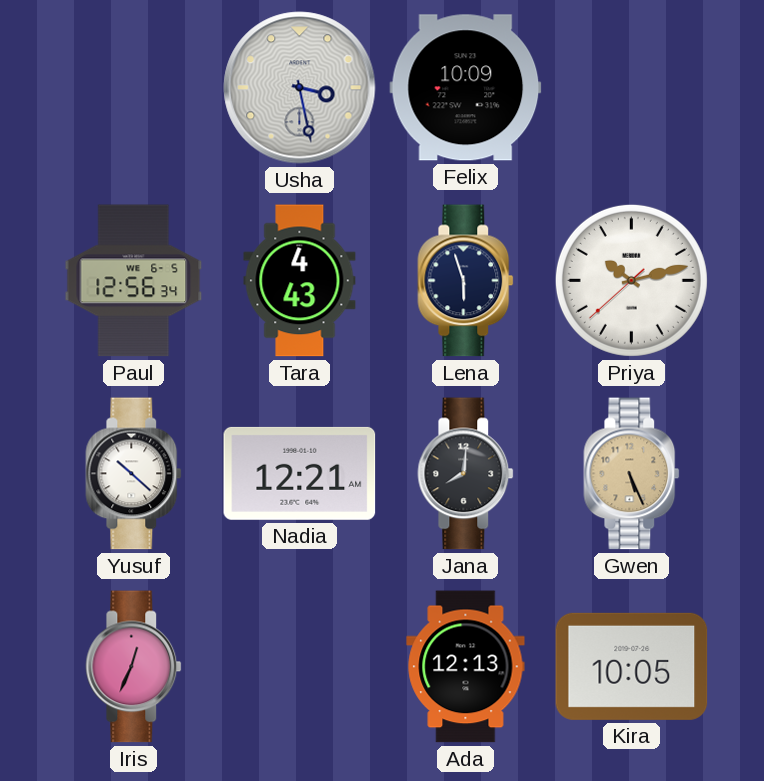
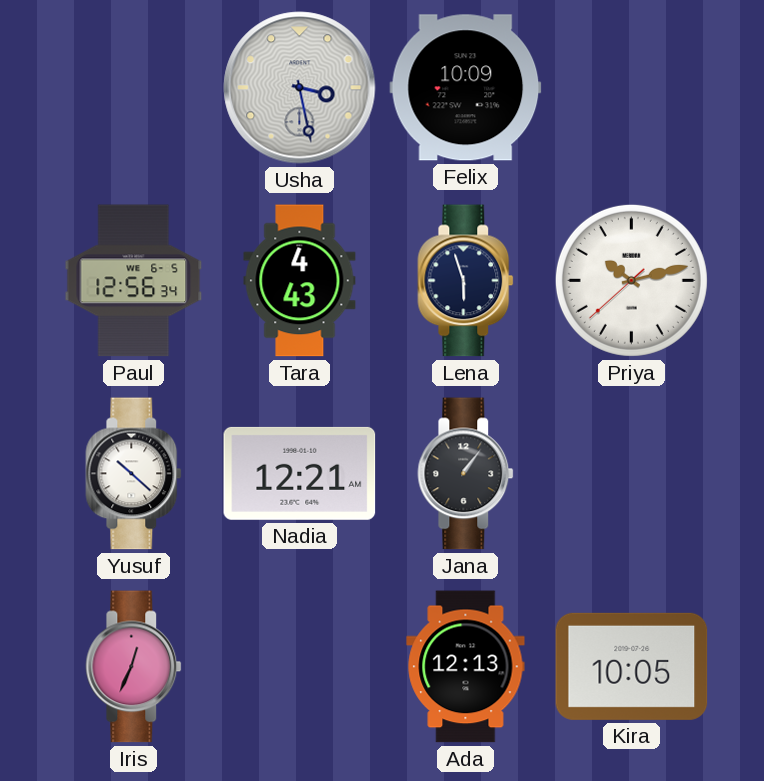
Jana: 8:01 -> 1:06
Gwen: 5:26 -> none
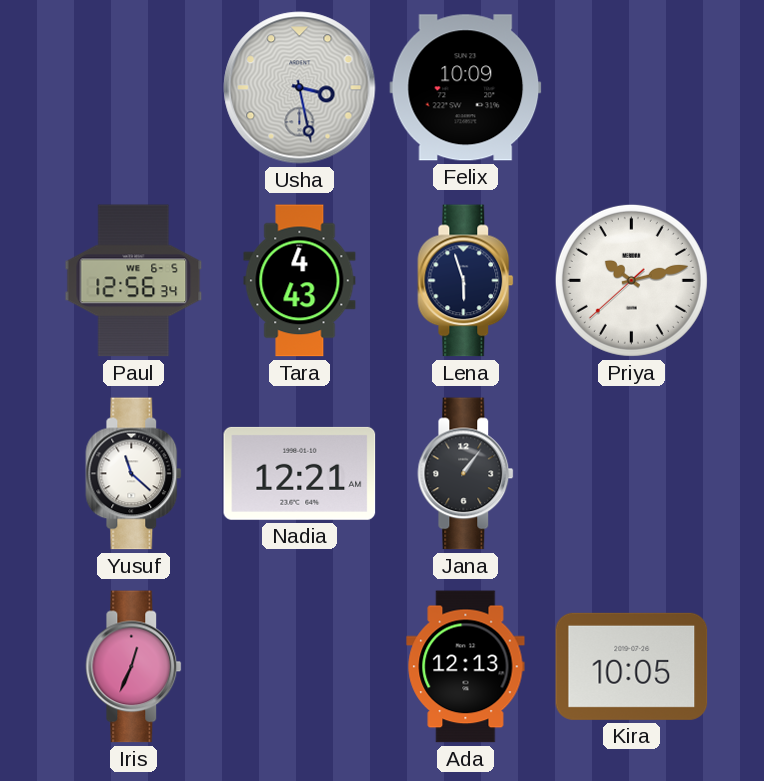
Yusuf: 10:22 -> 11:22
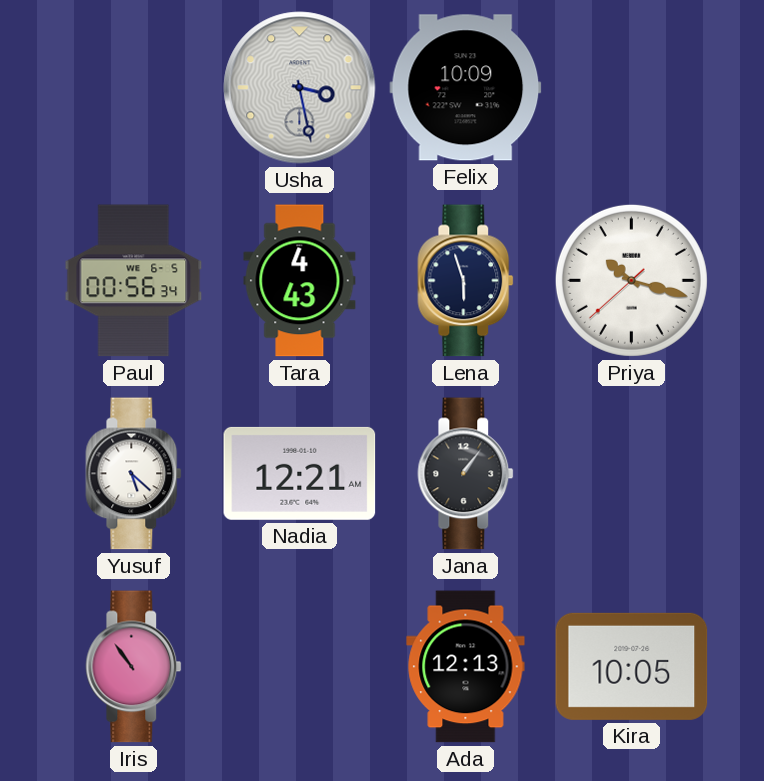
Paul: 12:56 -> 00:56
Priya: 10:12 -> 10:17
Yusuf: 11:22 -> 5:22
Iris: 12:34 -> 10:54
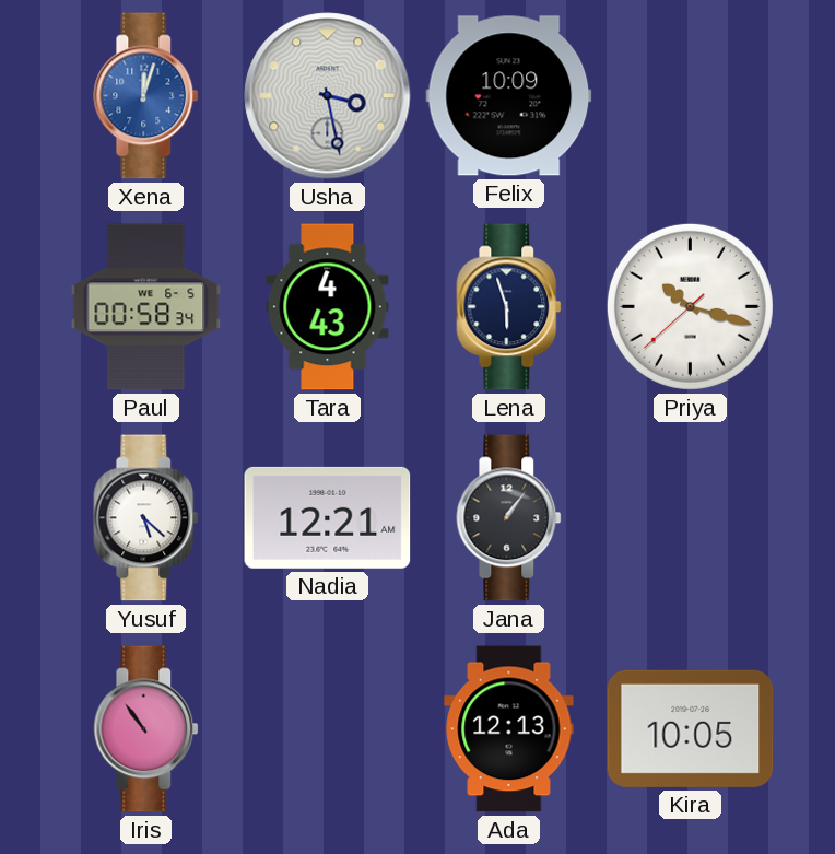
Xena: none -> 12:03
Paul: 00:56 -> 00:58
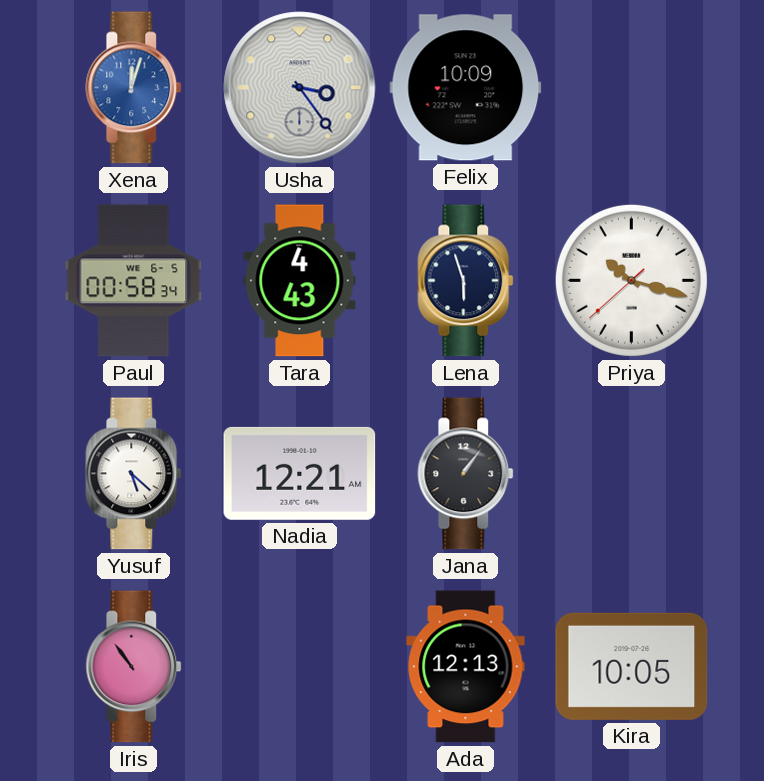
Usha: 3:28 -> 3:24
